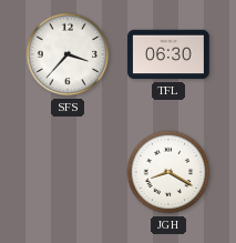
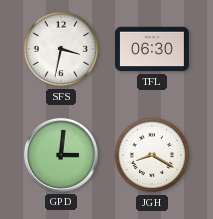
SFS: 3:37 -> 3:32
GPD: none -> 3:01
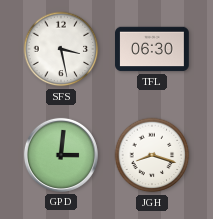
SFS: 3:32 -> 3:28
JGH: 8:20 -> 8:18
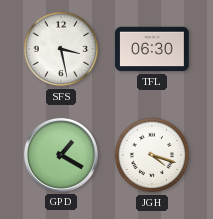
GPD: 3:01 -> 1:20
JGH: 8:18 -> 4:18
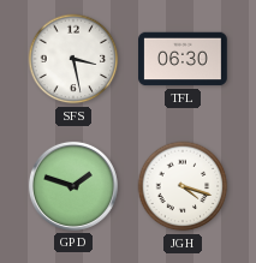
GPD: 1:20 -> 1:48
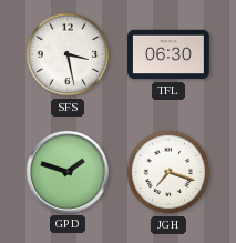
JGH: 4:18 -> 7:18
